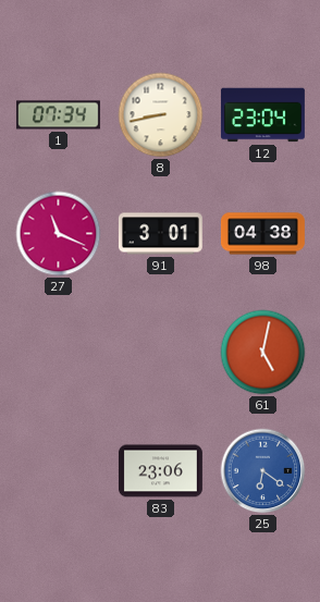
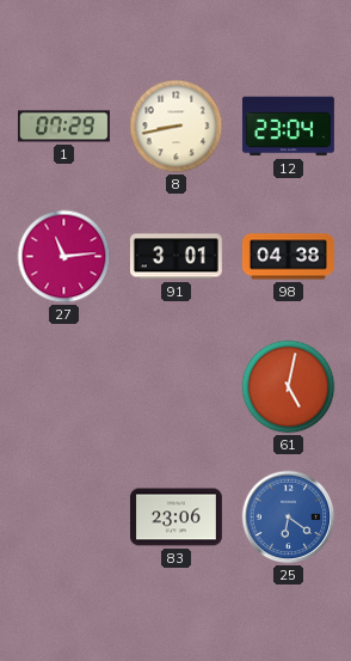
1: 07:34 -> 07:29
27: 11:19 -> 11:14
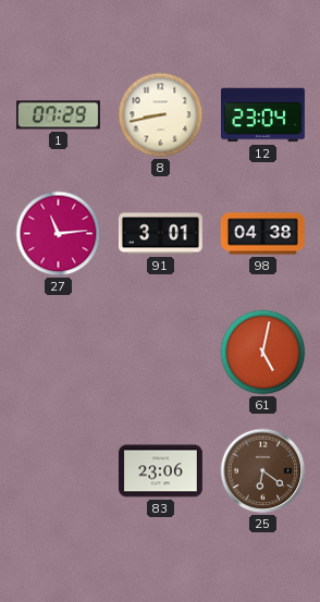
25 dial: blue -> brown
